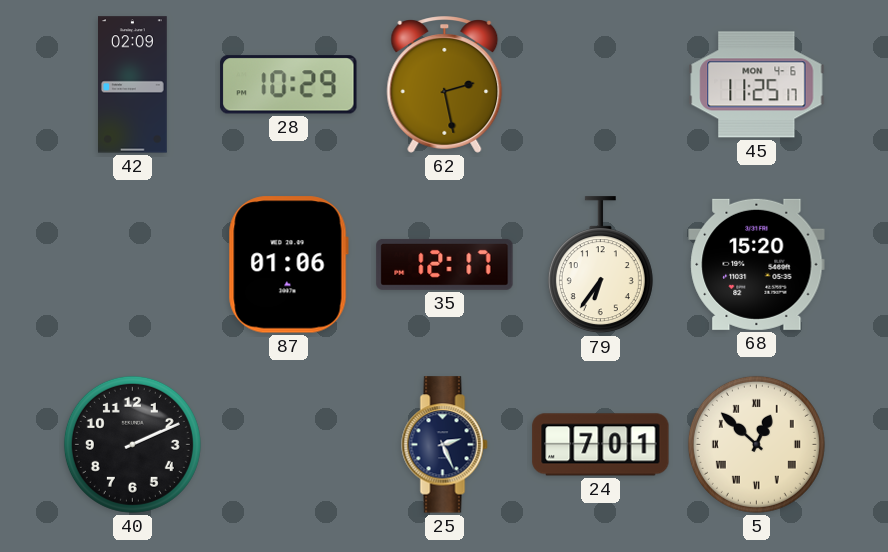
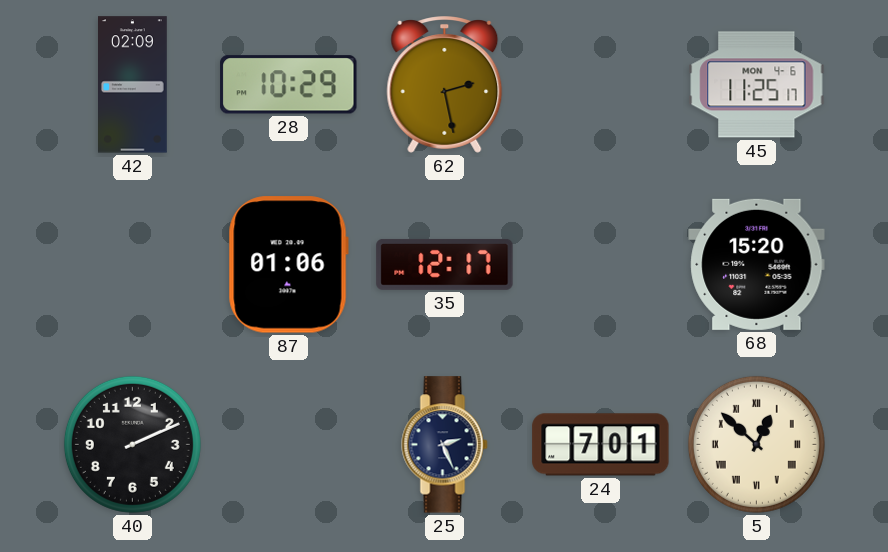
79: 6:36 -> none
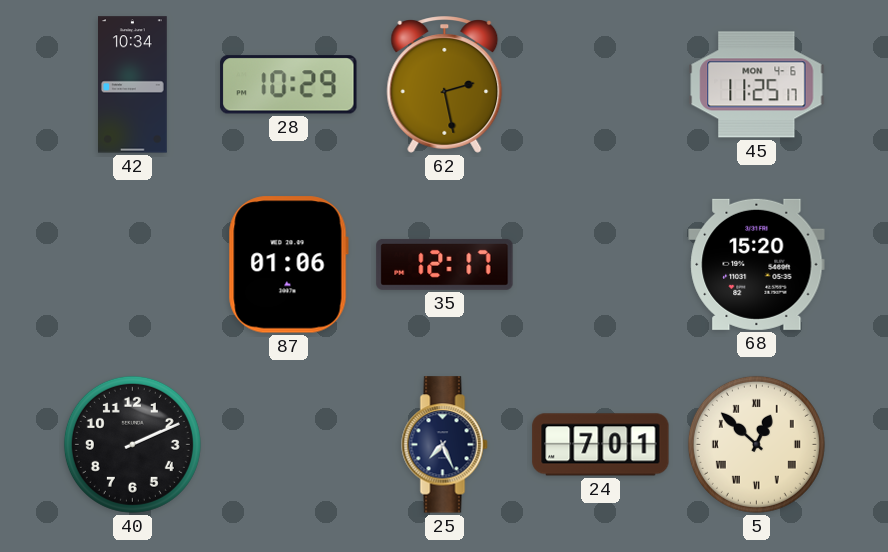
42: 02:09 -> 10:34
25: 2:26 -> 7:26
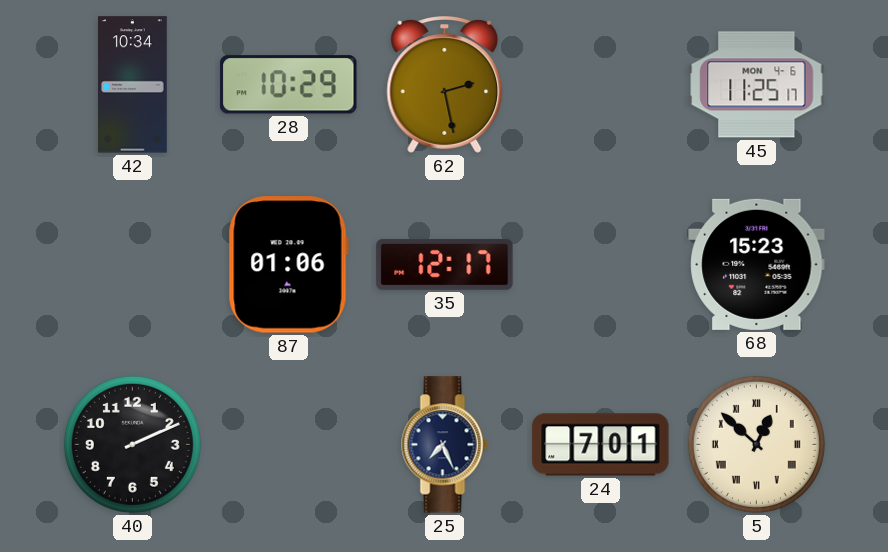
68: 15:20 -> 15:23
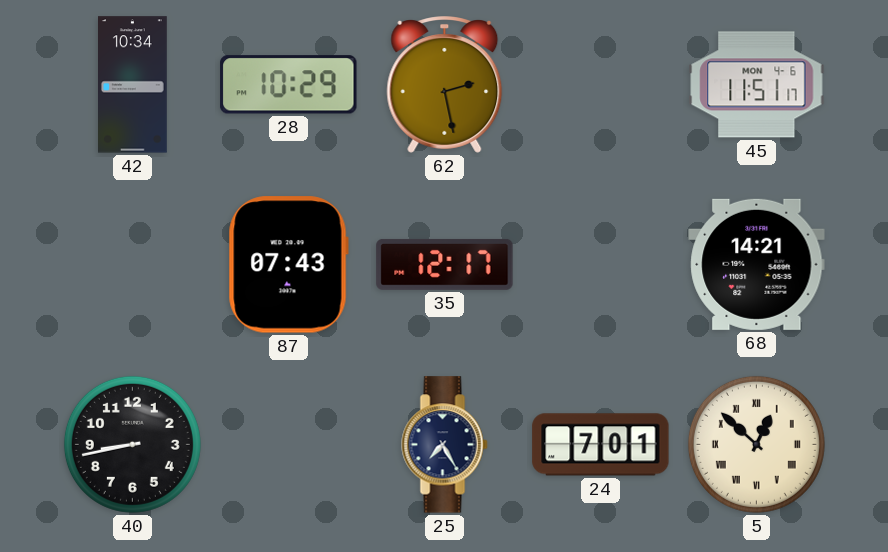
45: 11:25 -> 11:51
87: 01:06 -> 07:43
68: 15:23 -> 14:21
40: 2:11 -> 8:43
25: 7:26 -> 7:25
